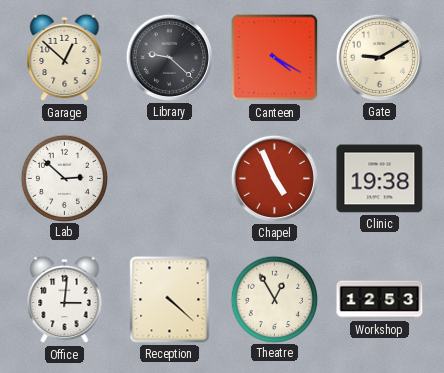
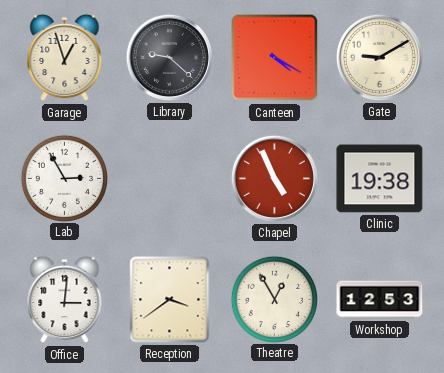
Garage: 12:52 -> 12:57
Lab: 2:52 -> 2:55
Reception: 4:22 -> 3:39
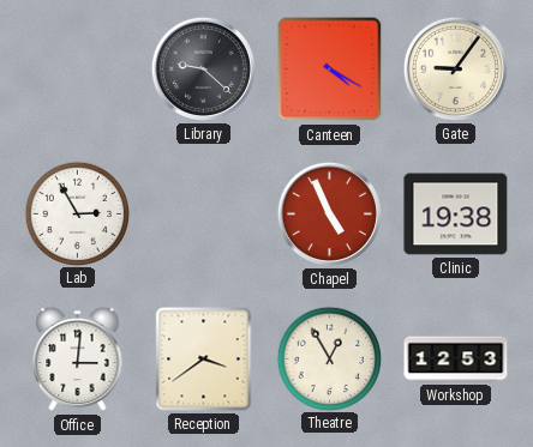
Garage: 12:57 -> none
Gate: 9:10 -> 9:06
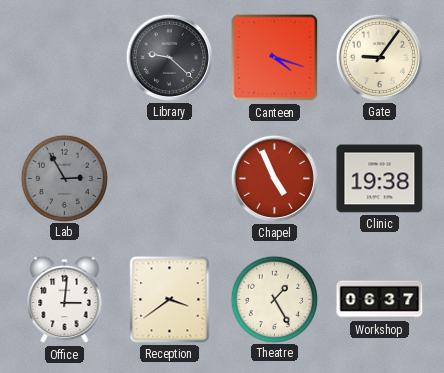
Canteen: 4:20 -> 4:18
Lab dial: white -> grey
Theatre: 12:55 -> 1:25
Workshop: 12:53 -> 06:37
